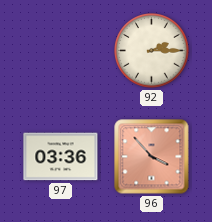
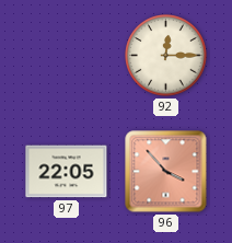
92: 2:15 -> 12:15
97: 03:36 -> 22:05
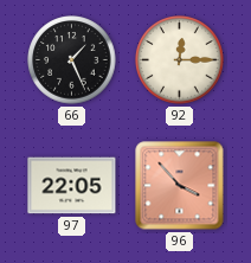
66: none -> 1:26
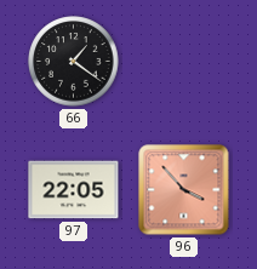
66: 1:26 -> 1:21
92: 12:15 -> none
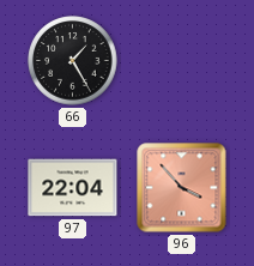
66: 1:21 -> 1:25
97: 22:05 -> 22:04
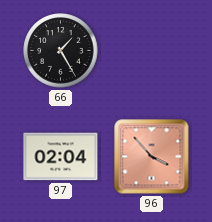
97: 22:04 -> 02:04
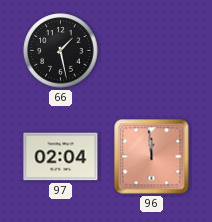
66: 1:25 -> 1:28
96: 3:53 -> 11:59
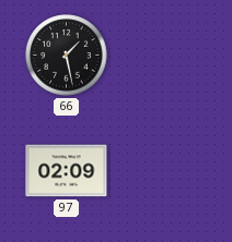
97: 02:04 -> 02:09
96: 11:59 -> none
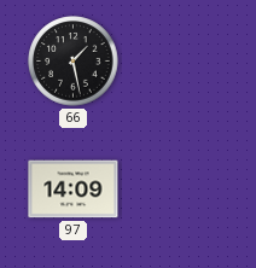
97: 02:09 -> 14:09
